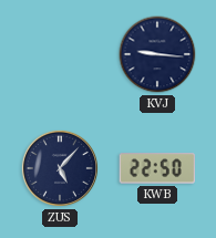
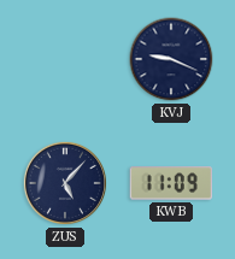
KVJ: 9:16 -> 9:19
KWB: 22:50 -> 11:09
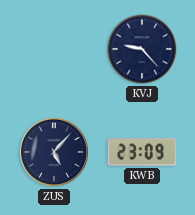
KVJ: 9:19 -> 9:23
KWB: 11:09 -> 23:09
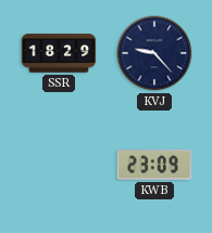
SSR: none -> 18:29
ZUS: 5:07 -> none
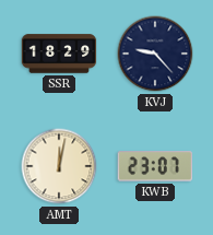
AMT: none -> 12:02
KWB: 23:09 -> 23:07
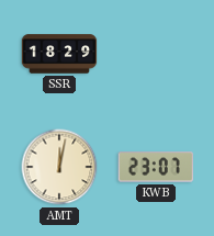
KVJ: 9:23 -> none
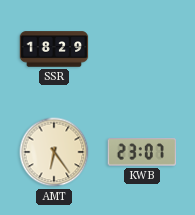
AMT: 12:02 -> 6:24
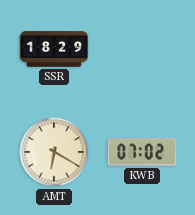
AMT: 6:24 -> 6:20
KWB: 23:07 -> 07:02
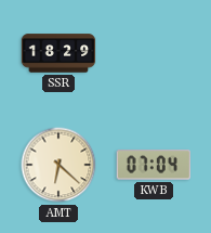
AMT: 6:20 -> 6:22
KWB: 07:02 -> 07:04
